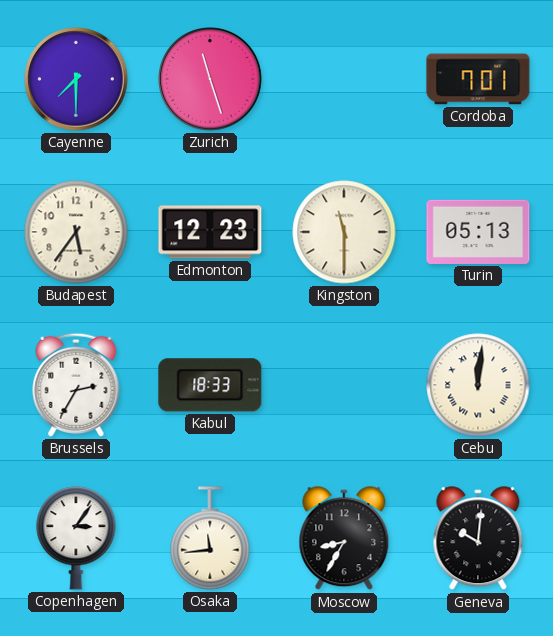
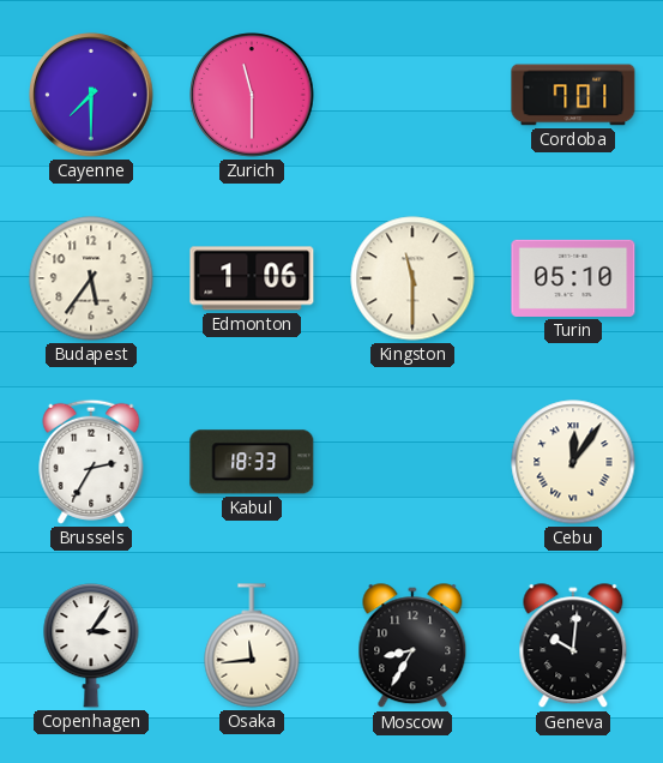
Zurich: 11:27 -> 11:30
Edmonton: 12:23 -> 1:06
Turin: 05:13 -> 05:10
Cebu: 12:01 -> 12:06
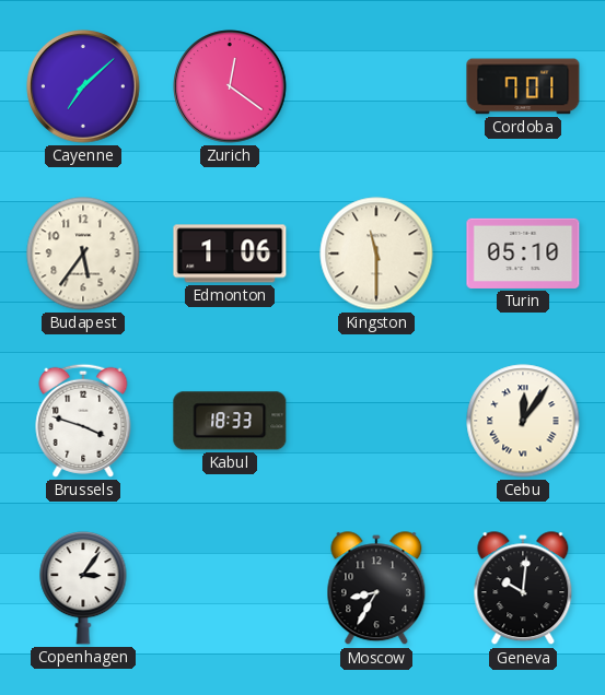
Cayenne: 7:30 -> 7:08
Zurich: 11:30 -> 12:21
Brussels: 2:35 -> 3:48
Osaka: 11:44 -> none
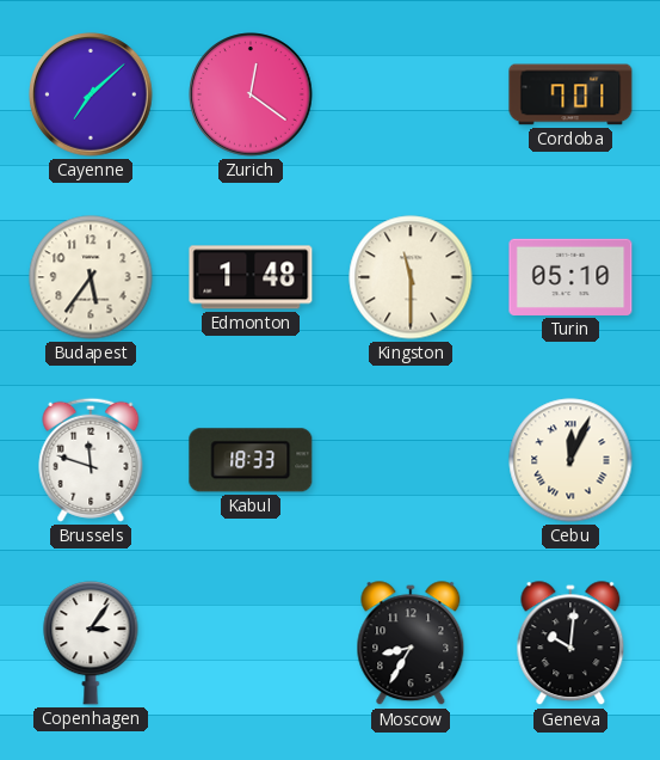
Edmonton: 1:06 -> 1:48
Brussels: 3:48 -> 11:48
Cebu: 12:06 -> 12:04
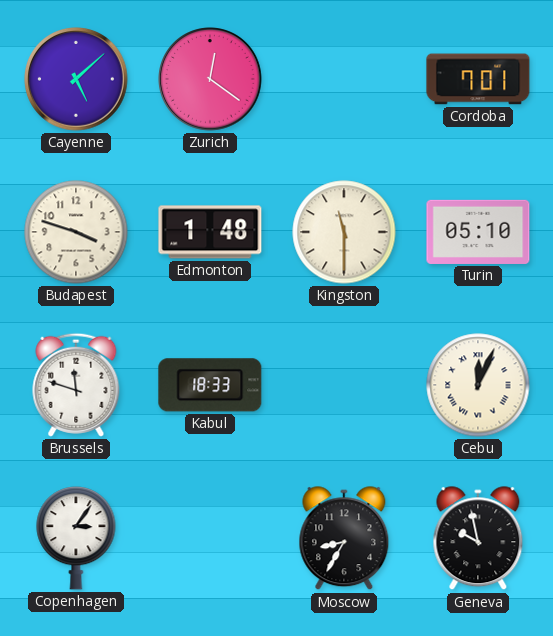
Cayenne: 7:08 -> 5:08
Budapest: 5:36 -> 3:48
Geneva: 10:01 -> 9:58
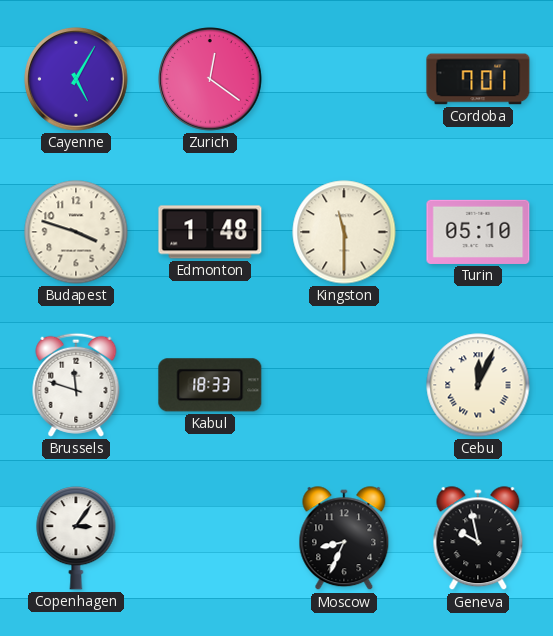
Cayenne: 5:08 -> 5:05
Moscow: 8:35 -> 8:34
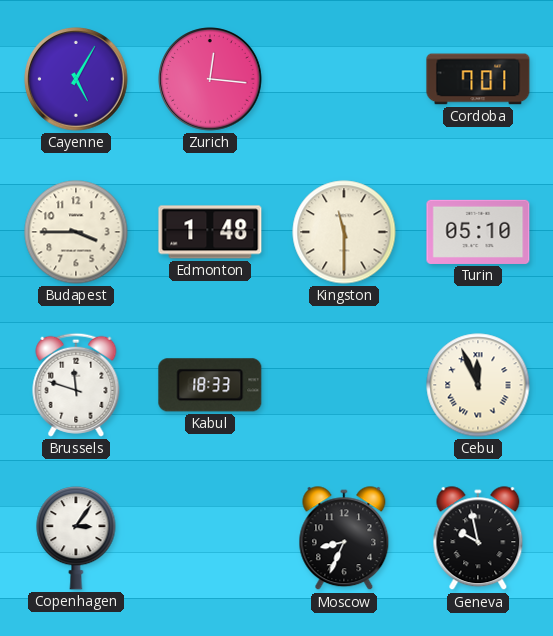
Zurich: 12:21 -> 12:16
Budapest: 3:48 -> 3:45
Cebu: 12:04 -> 11:56
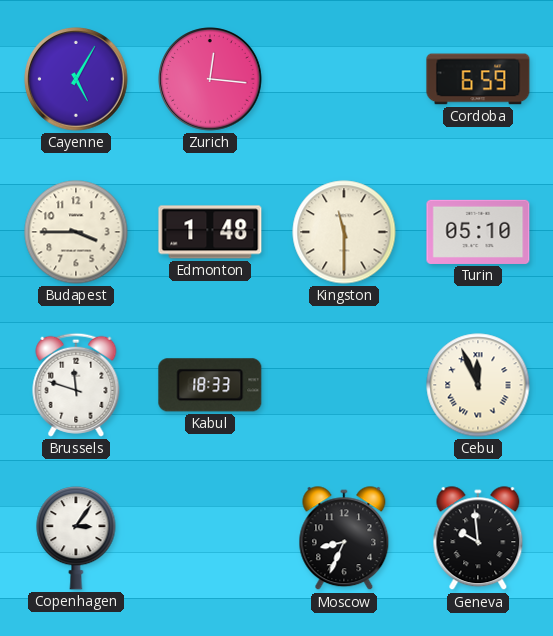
Cordoba: 7:01 -> 6:59
Geneva: 9:58 -> 9:59
